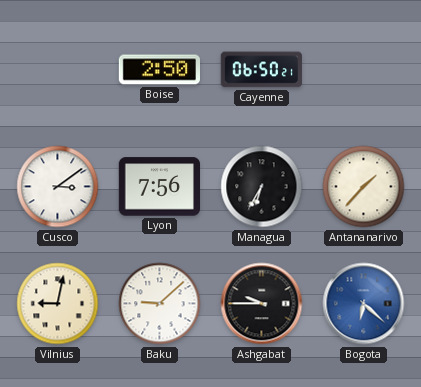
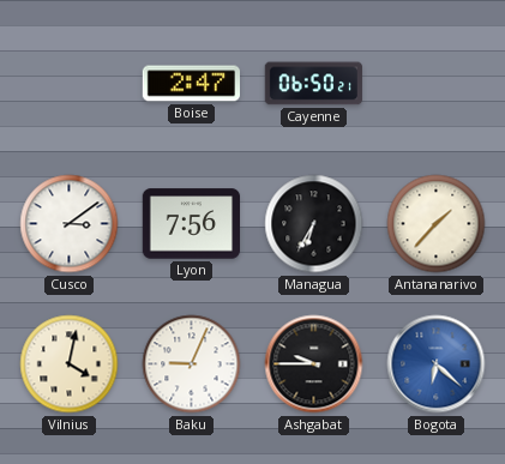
Boise: 2:50 -> 2:47
Vilnius: 9:02 -> 4:02
Baku: 9:08 -> 9:04
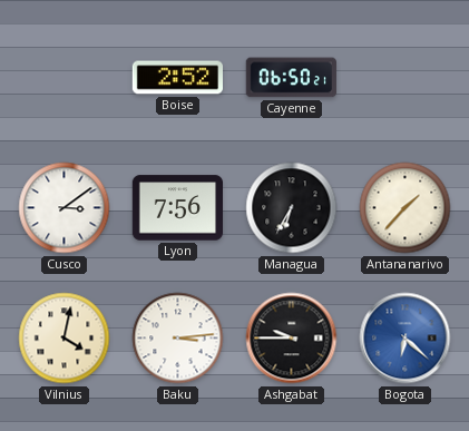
Boise: 2:47 -> 2:52
Baku: 9:04 -> 3:14
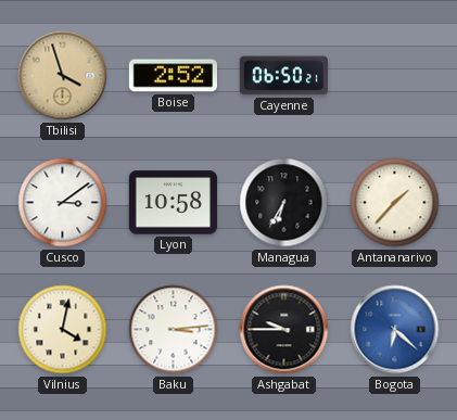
Tbilisi: none -> 3:57
Lyon: 7:56 -> 10:58
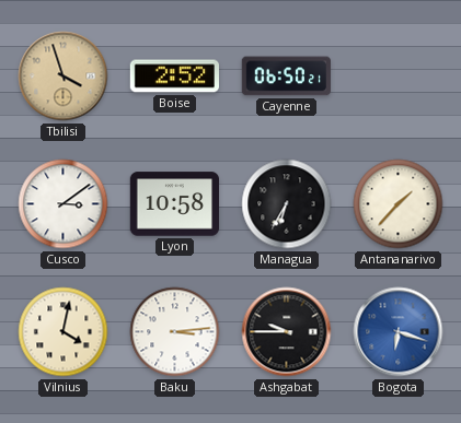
Bogota: 6:22 -> 6:18
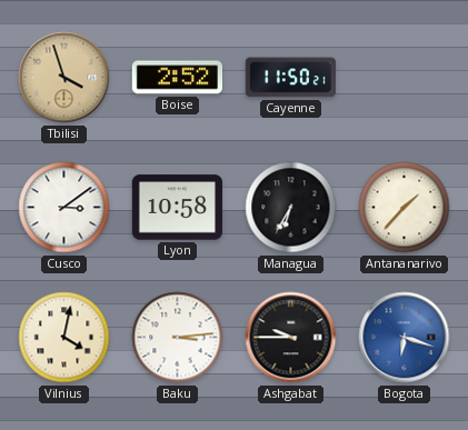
Cayenne: 06:50 -> 11:50
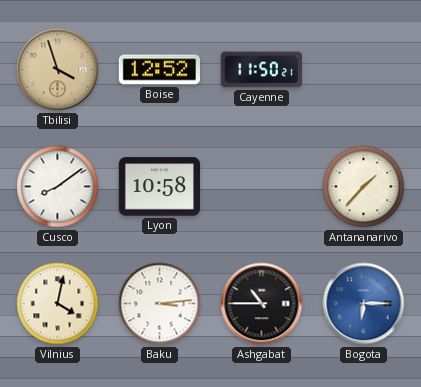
Boise: 2:52 -> 12:52
Cusco: 3:09 -> 8:09
Managua: 6:35 -> none
Ashgabat: 9:45 -> 10:45
Bogota: 6:18 -> 6:15
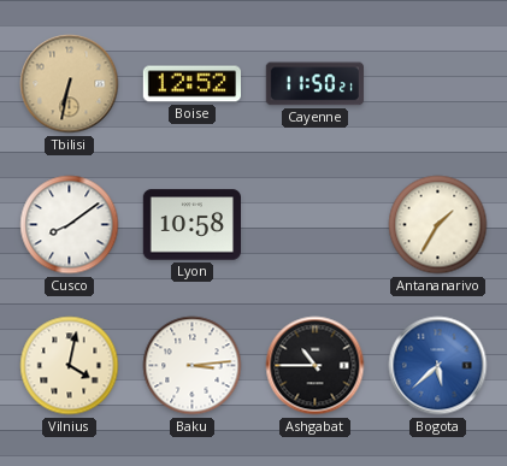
Tbilisi: 3:57 -> 6:32
Antananarivo: 1:37 -> 1:35
Bogota: 6:15 -> 5:38
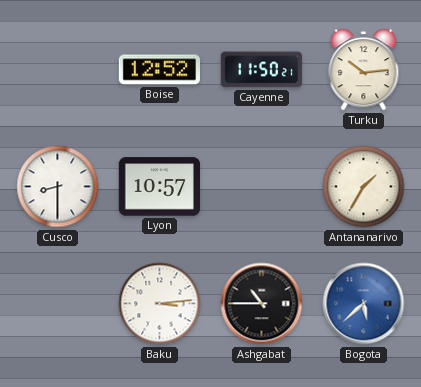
Tbilisi: 6:32 -> none
Turku: none -> 10:14
Cusco: 8:09 -> 8:30
Lyon: 10:58 -> 10:57
Vilnius: 4:02 -> none
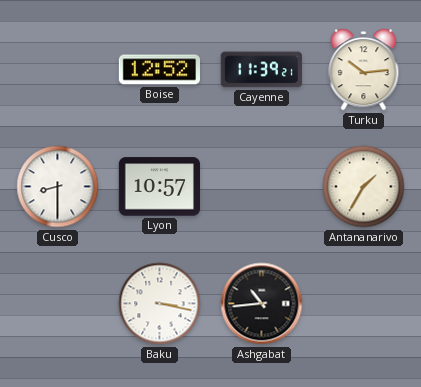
Cayenne: 11:50 -> 11:39
Baku: 3:14 -> 3:17
Ashgabat: 10:45 -> 10:44
Bogota: 5:38 -> none
